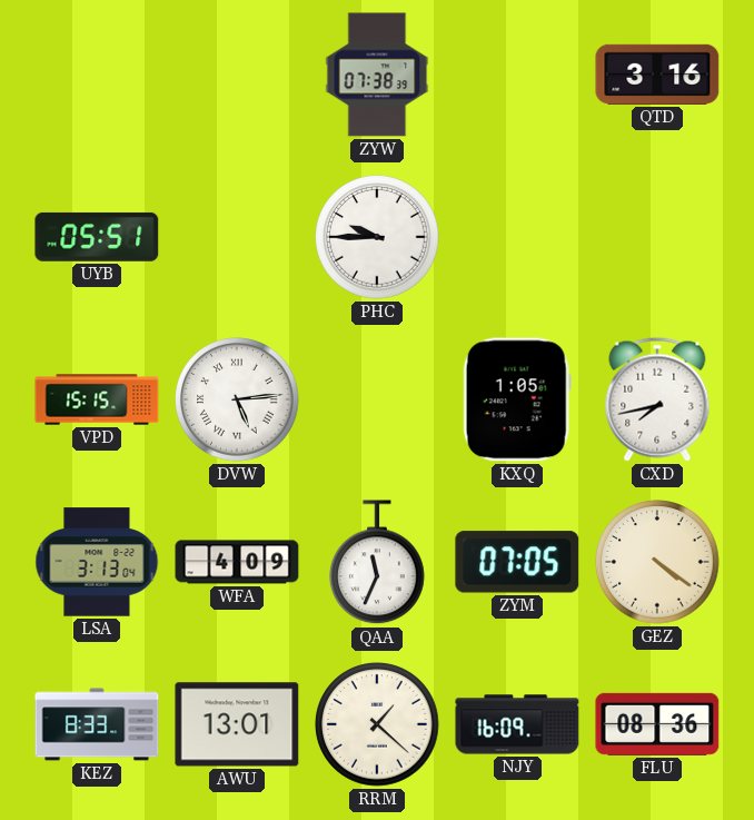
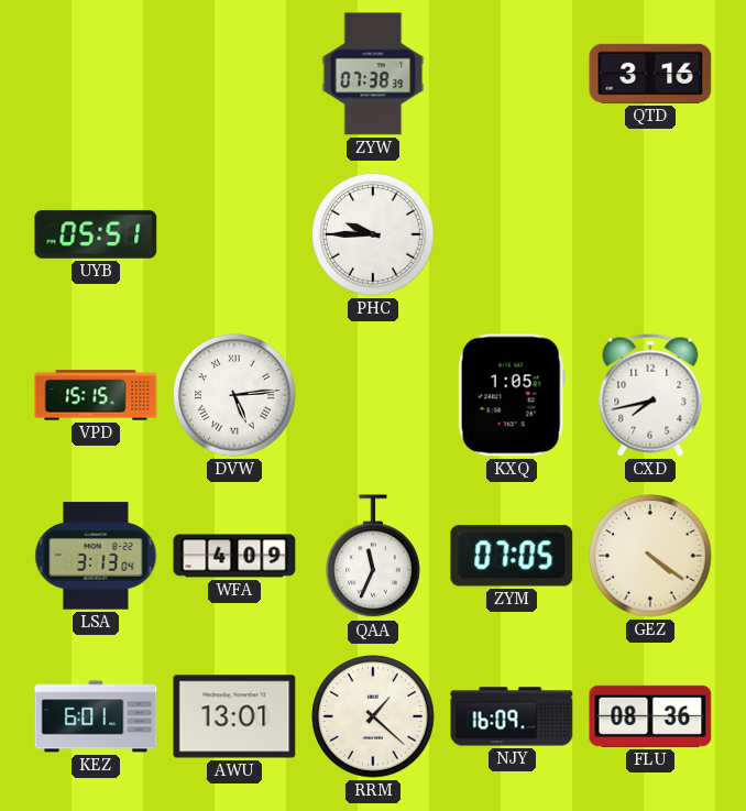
KEZ: 8:33 -> 6:01
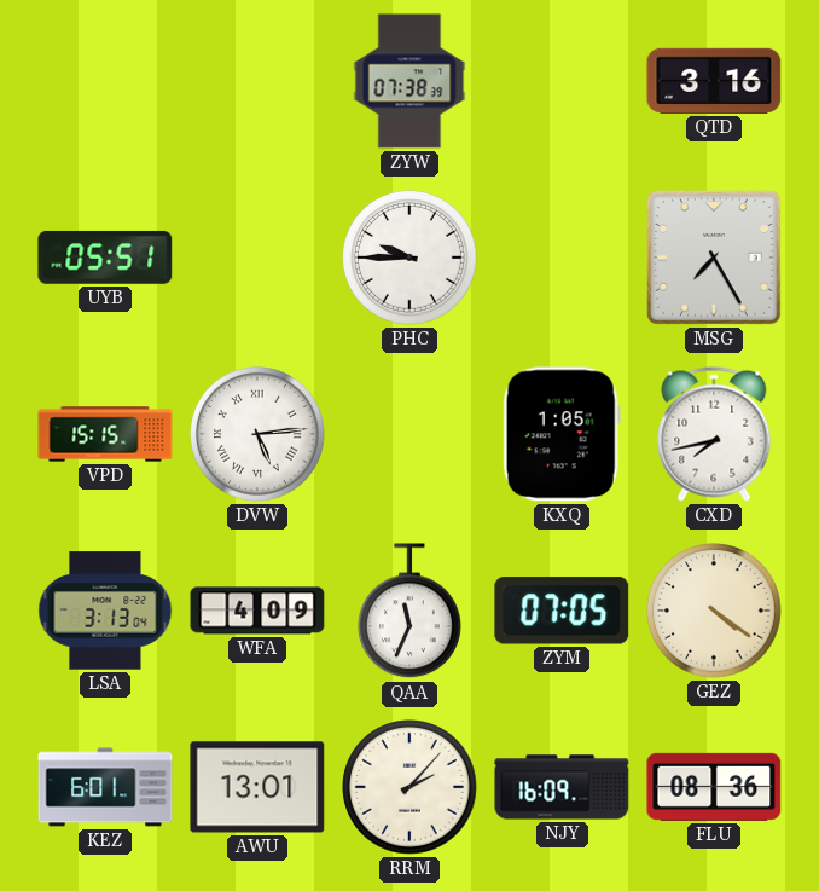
MSG: none -> 7:25
RRM: 1:22 -> 2:07
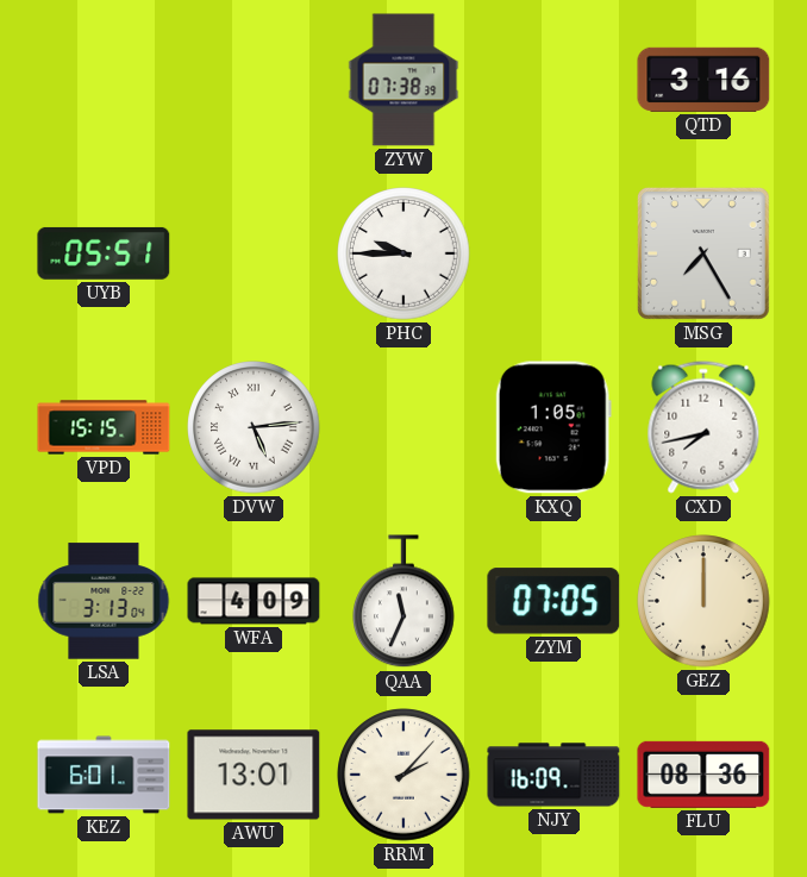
GEZ: 4:21 -> 12:00
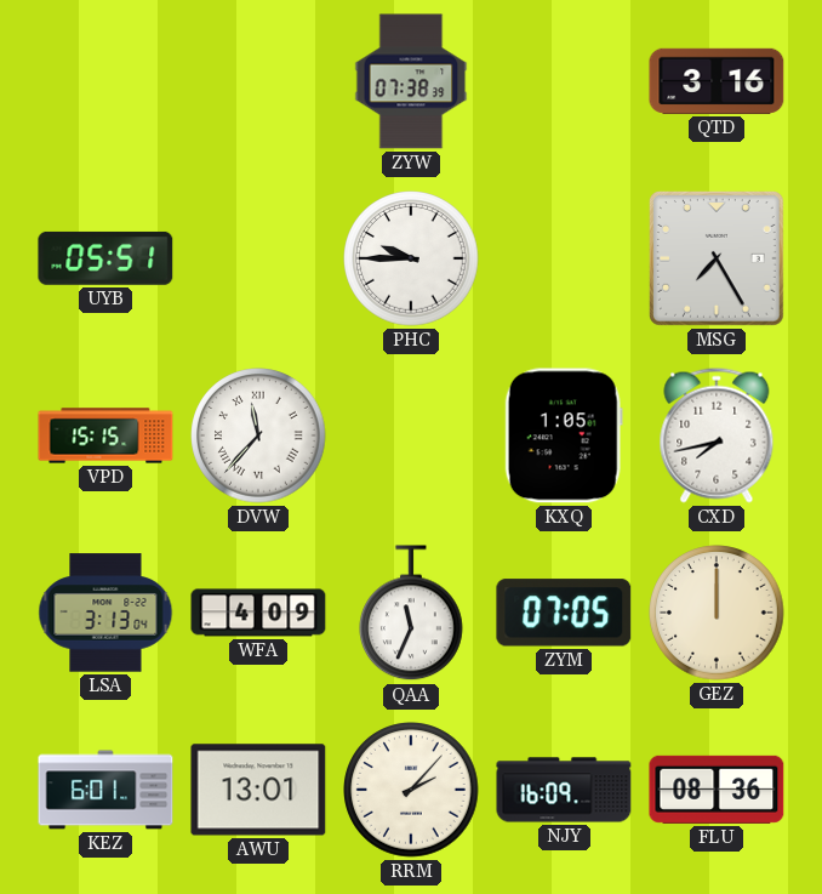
DVW: 5:14 -> 11:37
